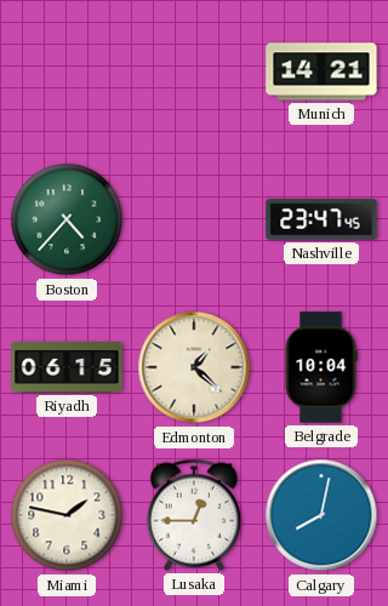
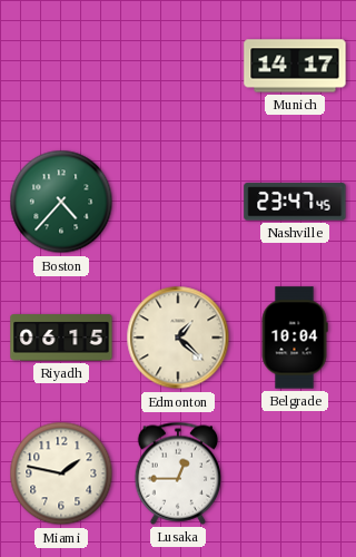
Munich: 14:21 -> 14:17
Calgary: 8:02 -> none
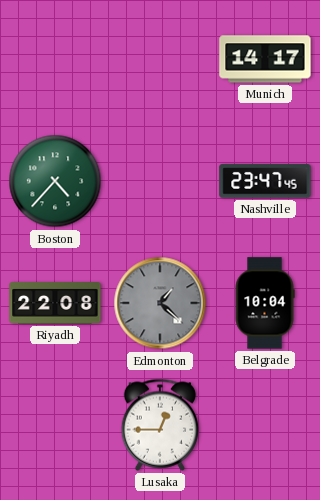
Riyadh: 06:15 -> 22:08
Edmonton dial: cream -> grey
Miami: 1:47 -> none
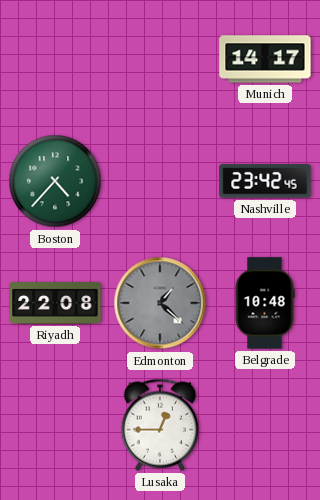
Nashville: 23:47 -> 23:42
Belgrade: 10:04 -> 10:48
